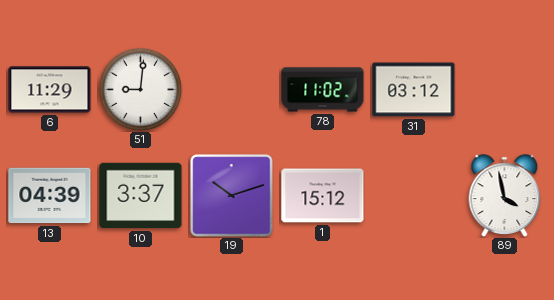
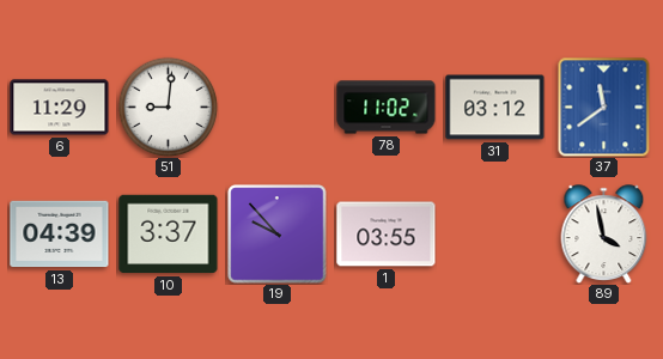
37: none -> 11:39
19: 10:12 -> 9:53
1: 15:12 -> 03:55
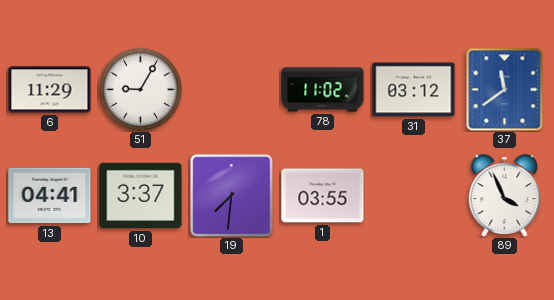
51: 9:01 -> 9:05
13: 04:39 -> 04:41
19: 9:53 -> 7:31
89: 3:58 -> 3:56
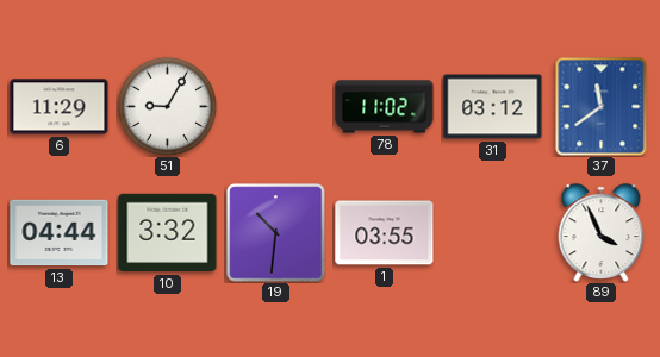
13: 04:41 -> 04:44
10: 3:37 -> 3:32
19: 7:31 -> 10:31
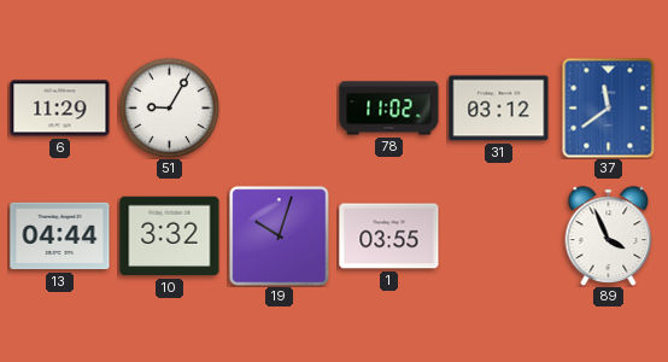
19: 10:31 -> 10:03
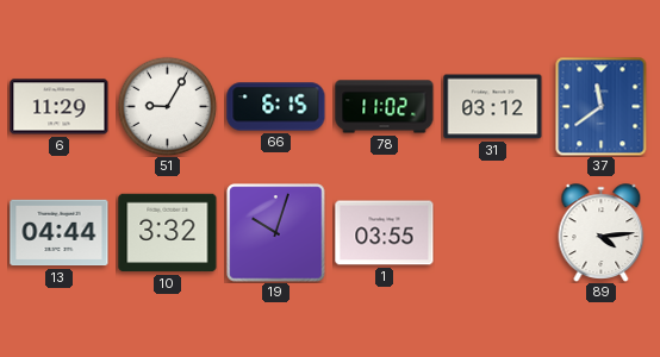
66: none -> 6:15
89: 3:56 -> 4:14
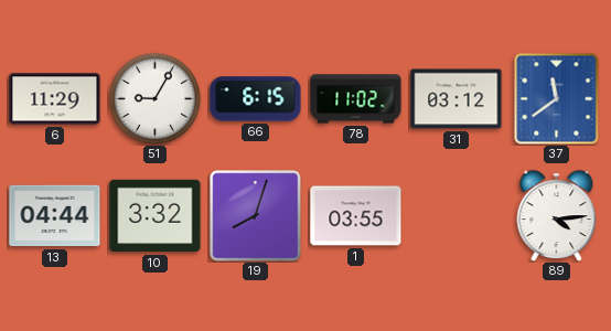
19: 10:03 -> 8:03
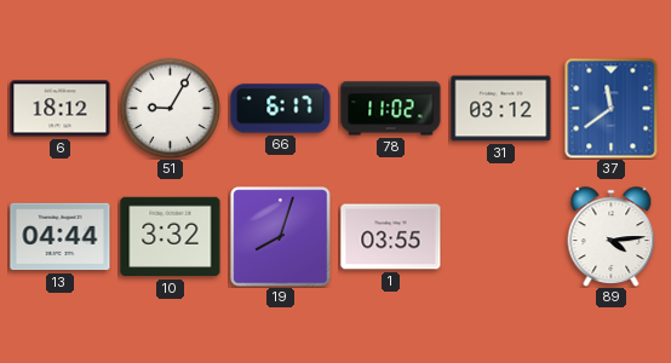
6: 11:29 -> 18:12
66: 6:15 -> 6:17
